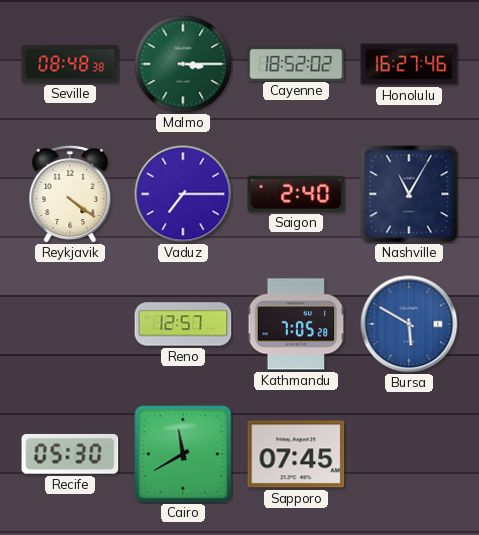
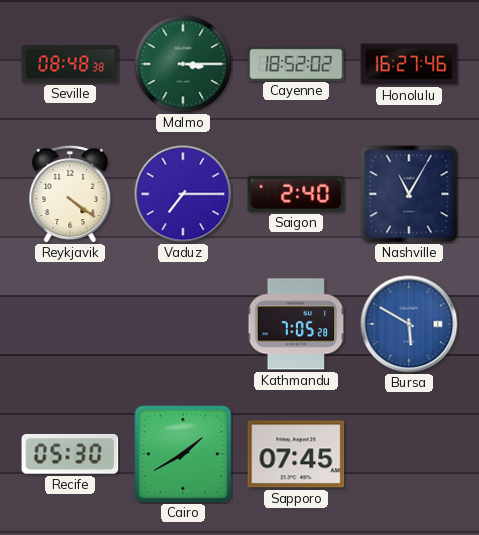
Reno: 12:57 -> none
Cairo: 11:40 -> 1:40
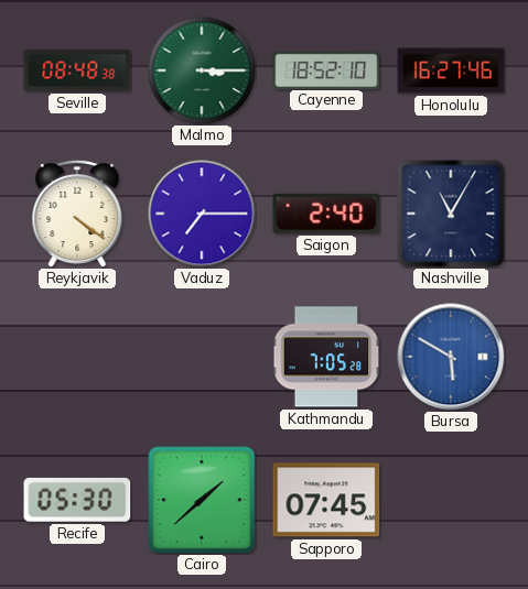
Cayenne: 18:52:02 -> 18:52:10
Cairo: 1:40 -> 1:38
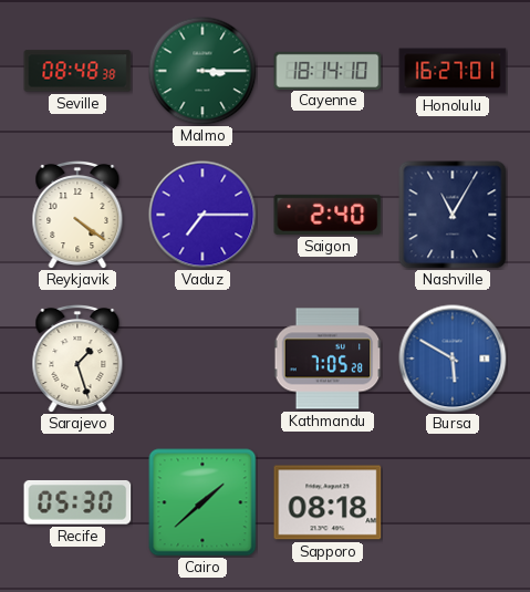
Cayenne: 18:52 -> 18:14
Honolulu: 16:27:46 -> 16:27:01
Sarajevo: none -> 1:27
Sapporo: 07:45 -> 08:18
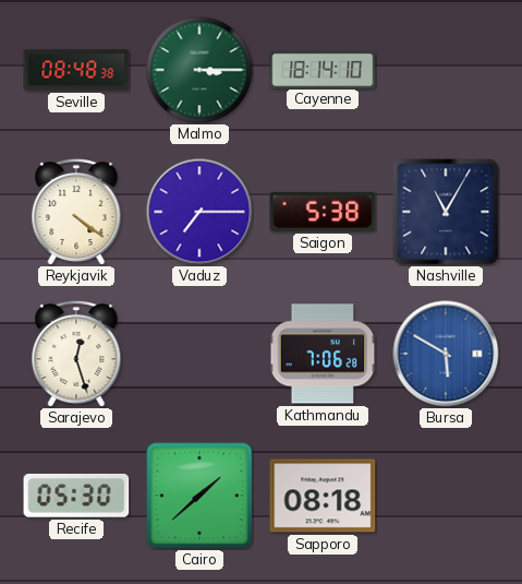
Honolulu: 16:27 -> none
Saigon: 2:40 -> 5:38
Sarajevo: 1:27 -> 12:27
Kathmandu: 7:05 -> 7:06
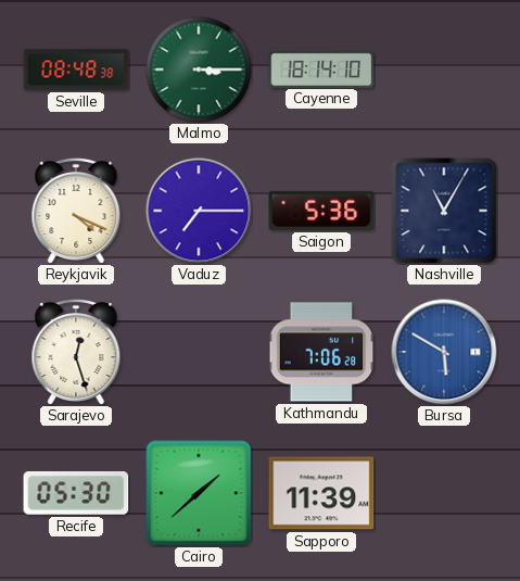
Reykjavik: 4:21 -> 4:19
Saigon: 5:38 -> 5:36
Sapporo: 08:18 -> 11:39
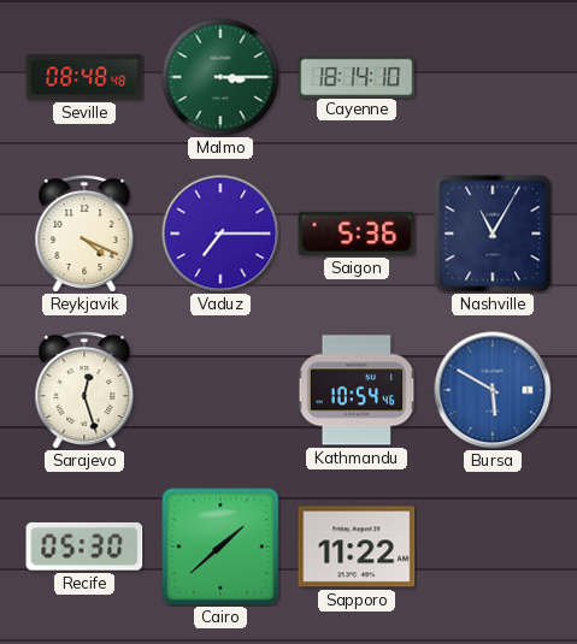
Seville: 08:48:38 -> 08:48:48
Kathmandu: 7:06 -> 10:54
Sapporo: 11:39 -> 11:22
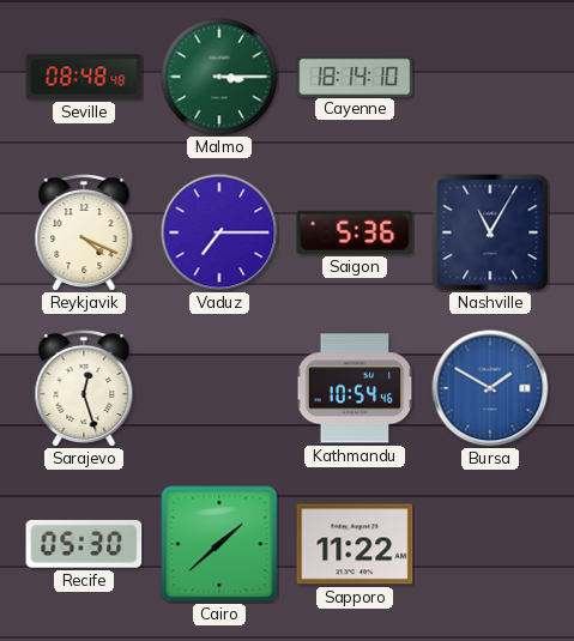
Bursa: 5:50 -> 1:50
